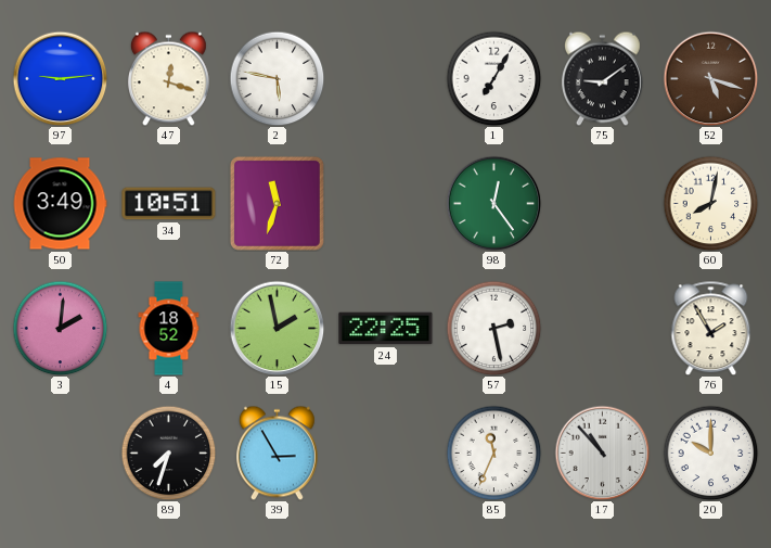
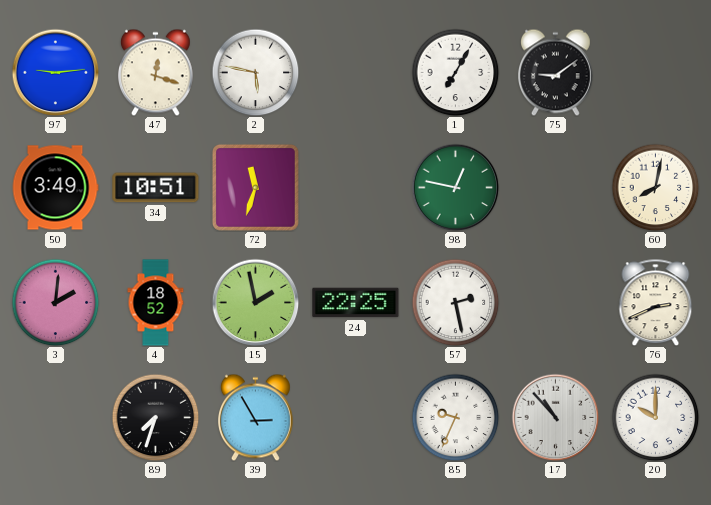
52: 5:18 -> none
98: 12:24 -> 12:47
76: 1:55 -> 2:41
85: 11:34 -> 9:34
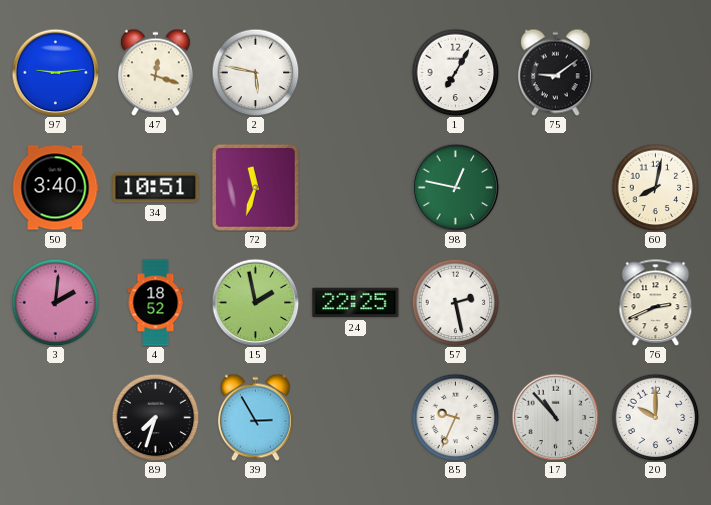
50: 3:49 -> 3:40
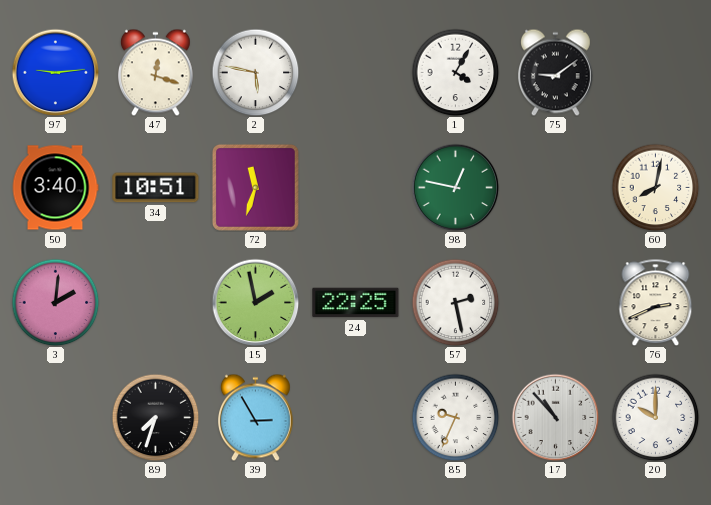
1: 7:05 -> 4:05
4: 18:52 -> none
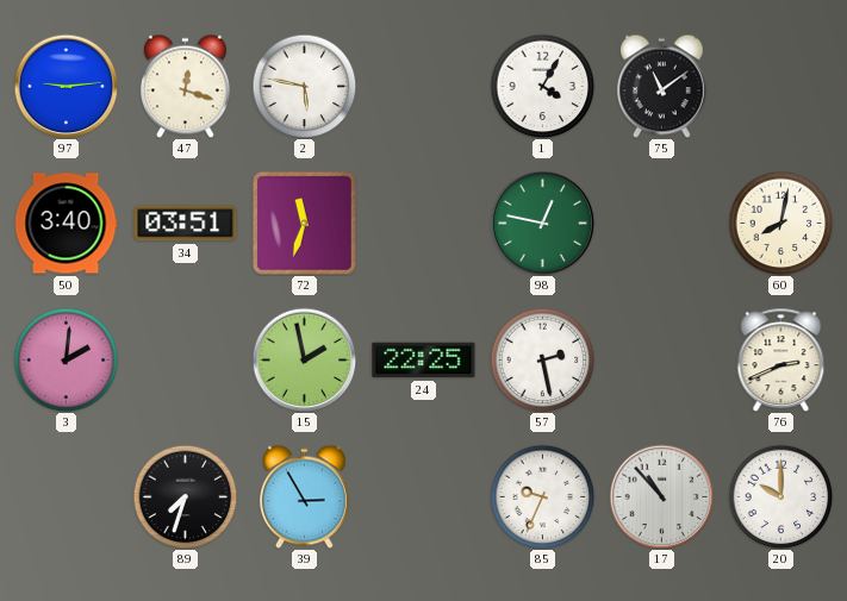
75: 9:09 -> 11:09
34: 10:51 -> 03:51
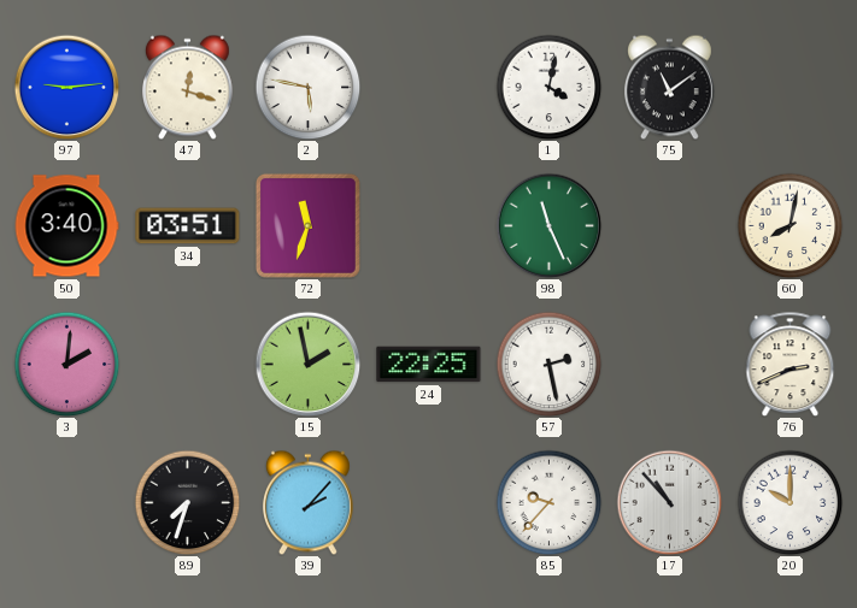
1: 4:05 -> 4:02
98: 12:47 -> 11:26
39: 2:55 -> 2:07
85: 9:34 -> 9:37
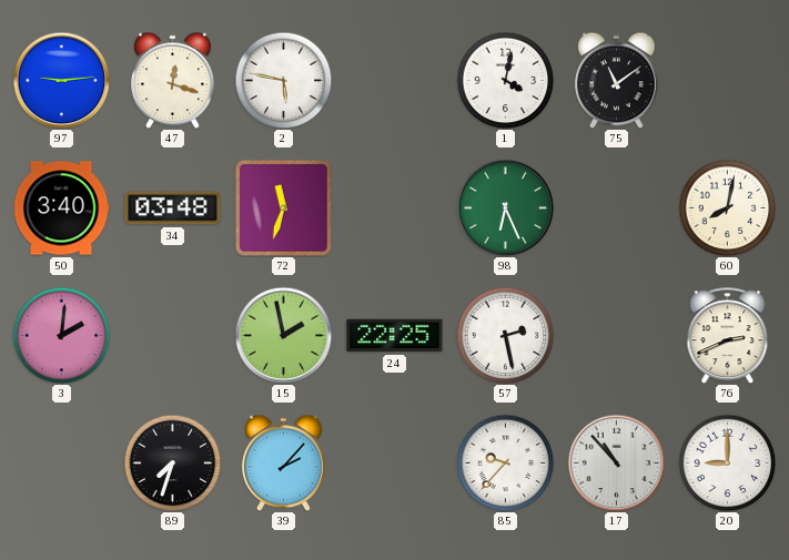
34: 03:51 -> 03:48
98: 11:26 -> 6:26
20: 10:00 -> 9:00
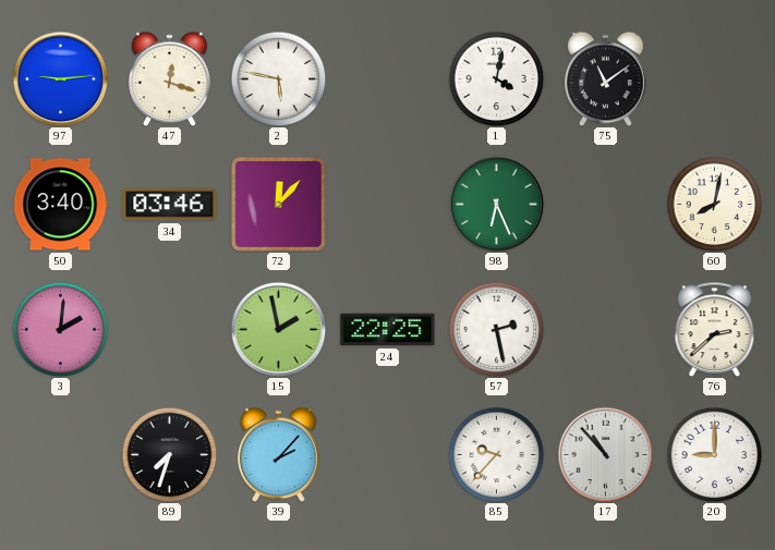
34: 03:48 -> 03:46
72: 11:33 -> 12:07
76: 2:41 -> 2:38
